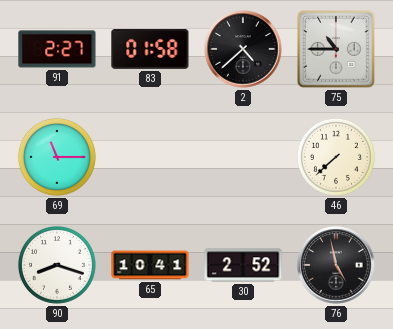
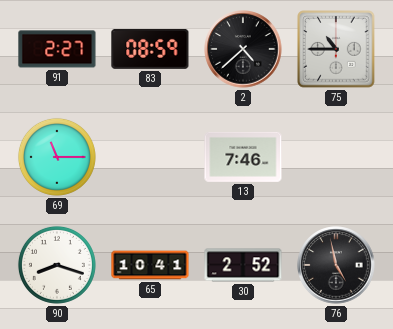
83: 01:58 -> 08:59
13: none -> 7:46
46: 7:38 -> none
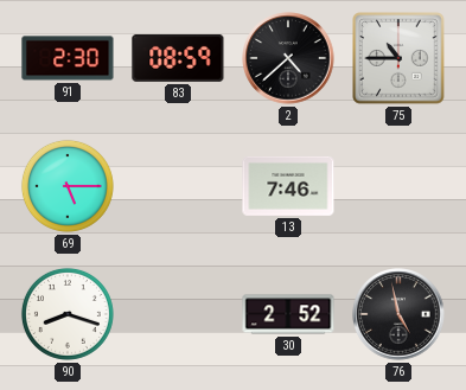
91: 2:27 -> 2:30
69: 11:15 -> 5:15
65: 10:41 -> none
